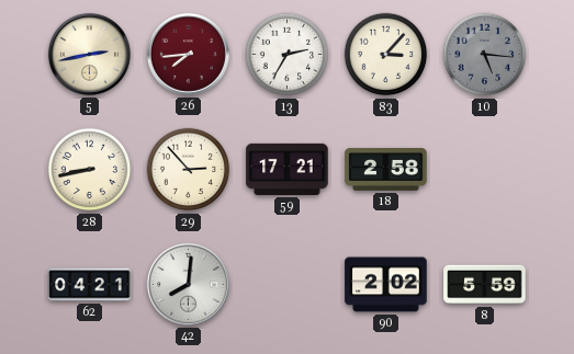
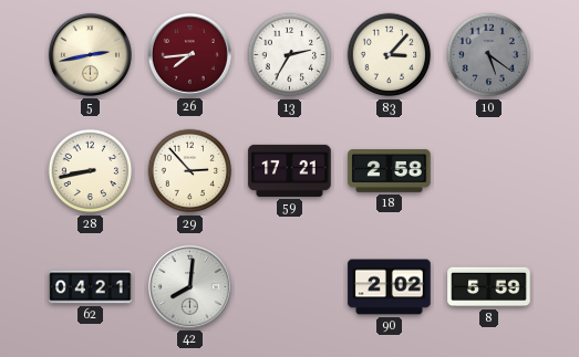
10: 5:16 -> 5:21
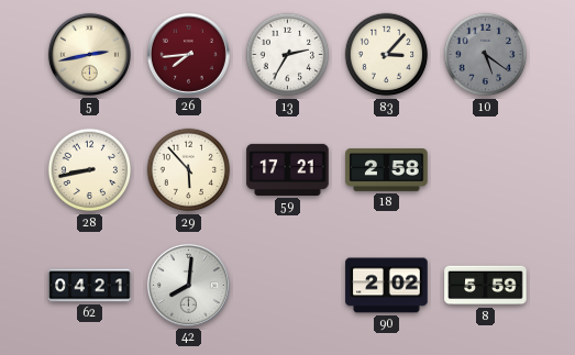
29: 2:53 -> 5:53
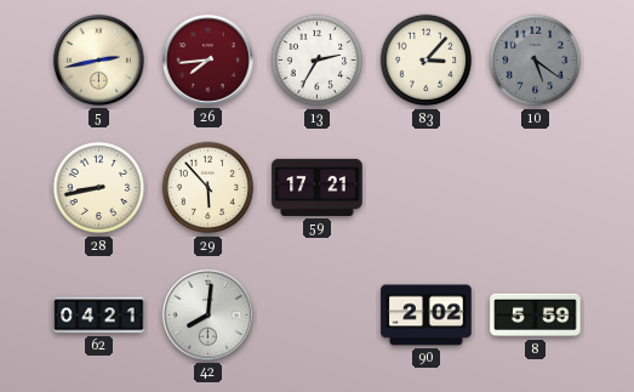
18: 2:58 -> none
